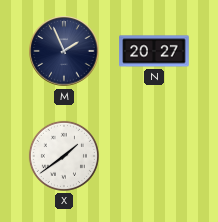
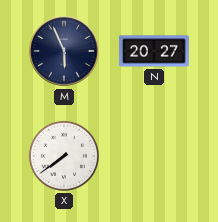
M: 1:56 -> 5:56
X: 1:39 -> 7:39
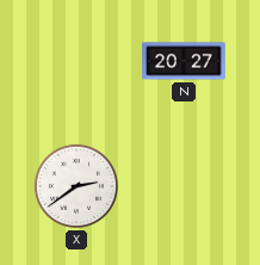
M: 5:56 -> none
X: 7:39 -> 2:39
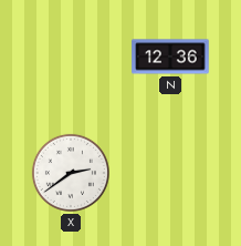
N: 20:27 -> 12:36
